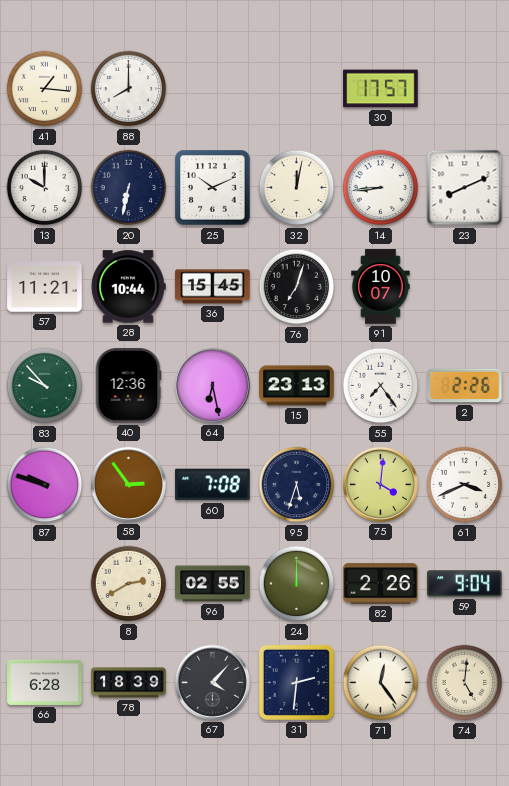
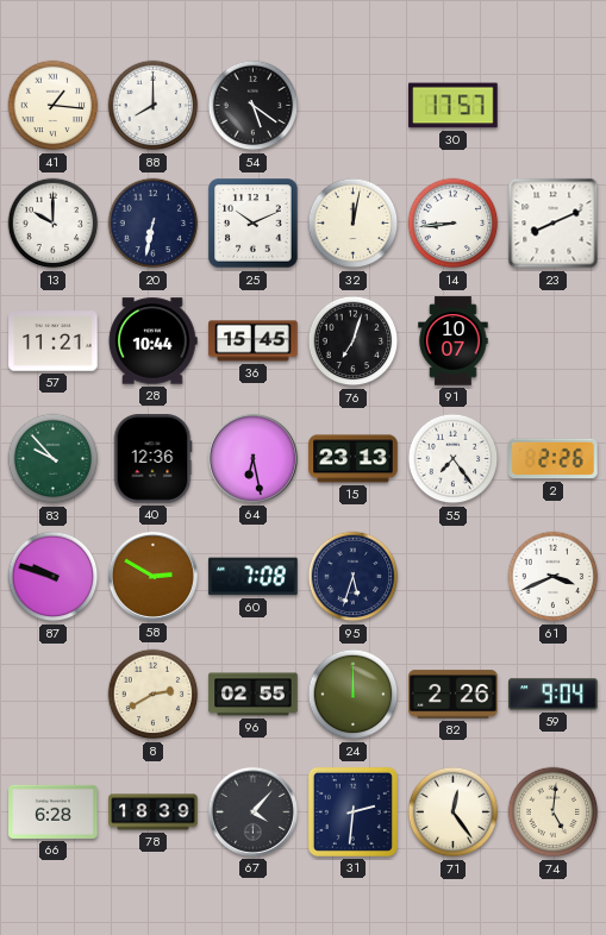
54: none -> 5:21
58: 2:54 -> 2:50
75: 4:01 -> none
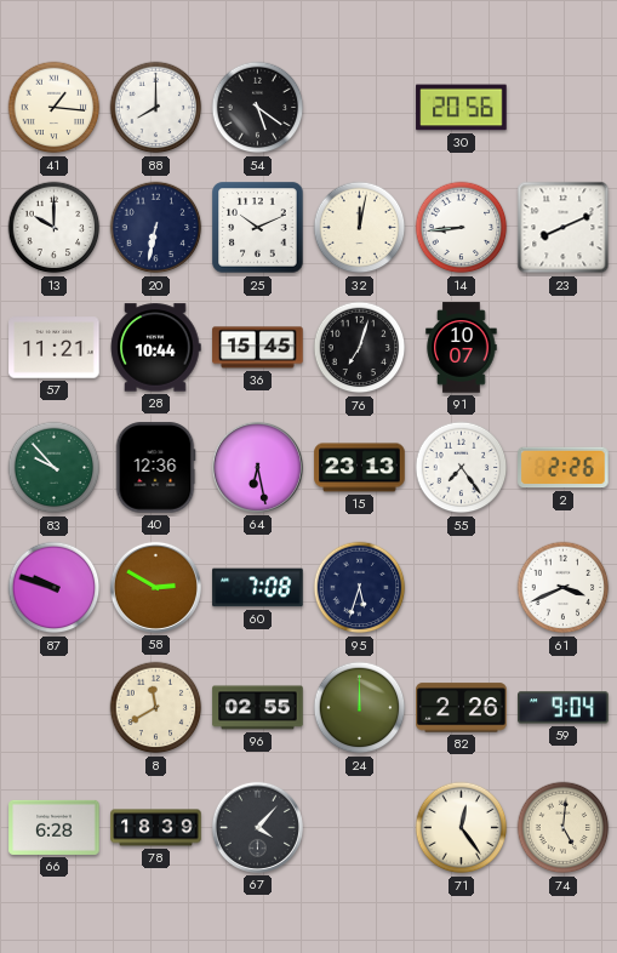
30: 17:57 -> 20:56
8: 2:40 -> 11:40
31: 2:31 -> none
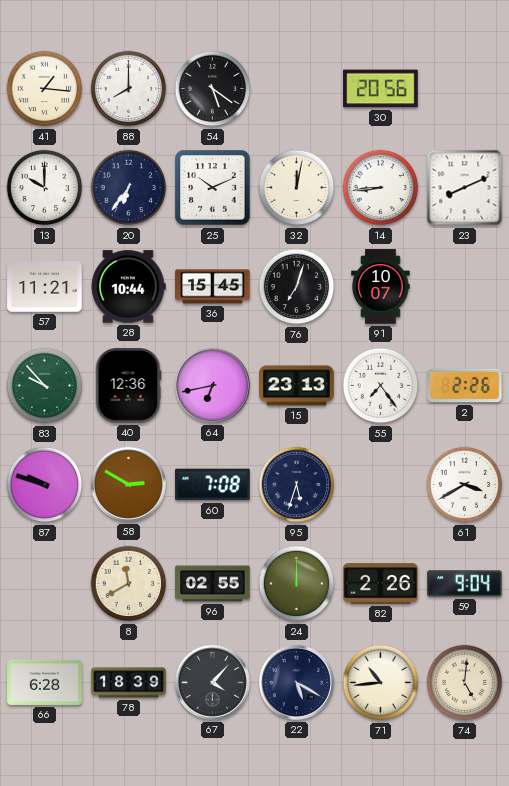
20: 6:32 -> 6:36
64: 6:28 -> 6:43
61: 3:41 -> 3:40
22: none -> 5:20
71: 12:24 -> 10:44
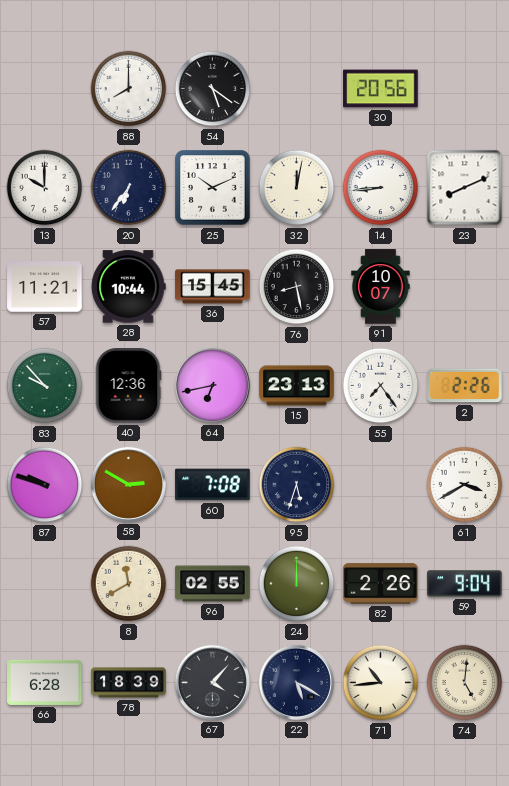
41: 1:16 -> none
76: 7:03 -> 8:28
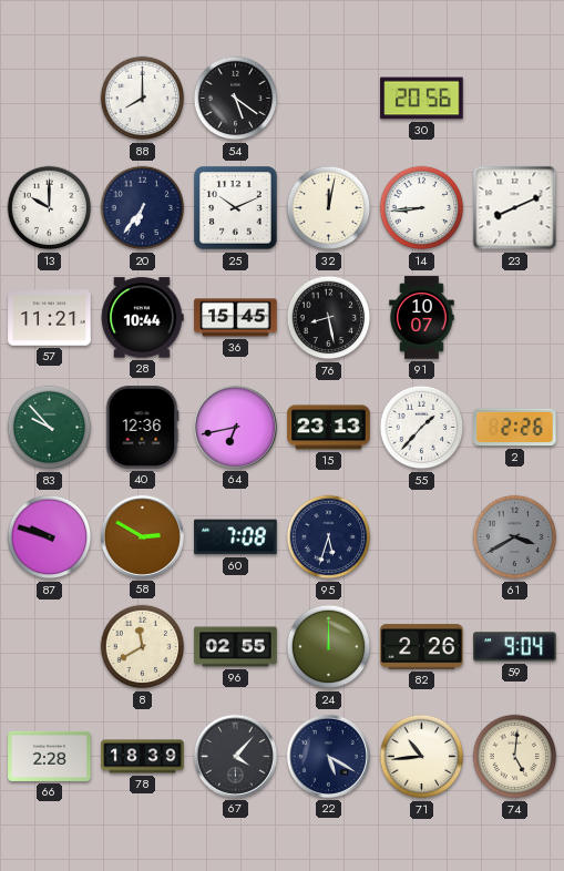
55: 7:24 -> 1:37
61 dial: white -> grey
66: 6:28 -> 2:28
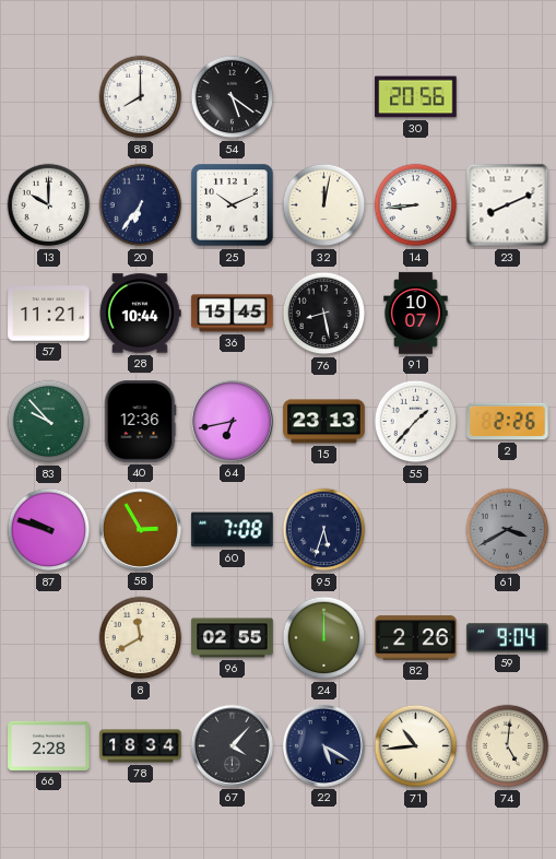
58: 2:50 -> 2:55
78: 18:39 -> 18:34
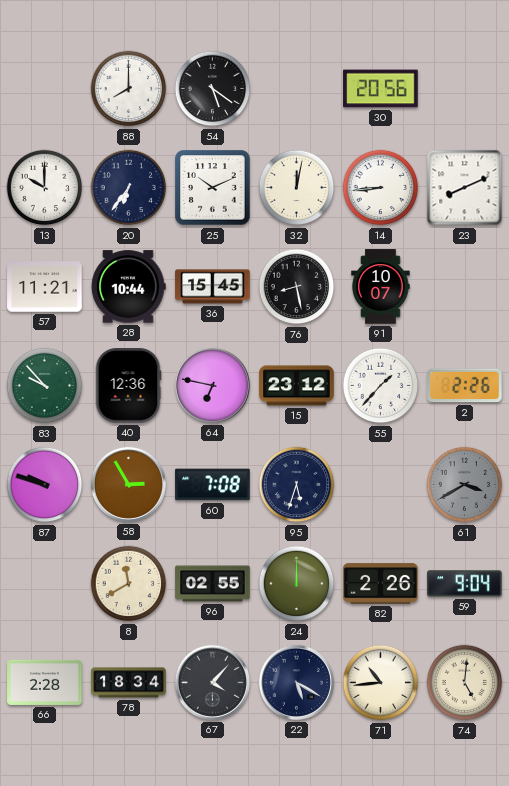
64: 6:43 -> 6:47
15: 23:13 -> 23:12
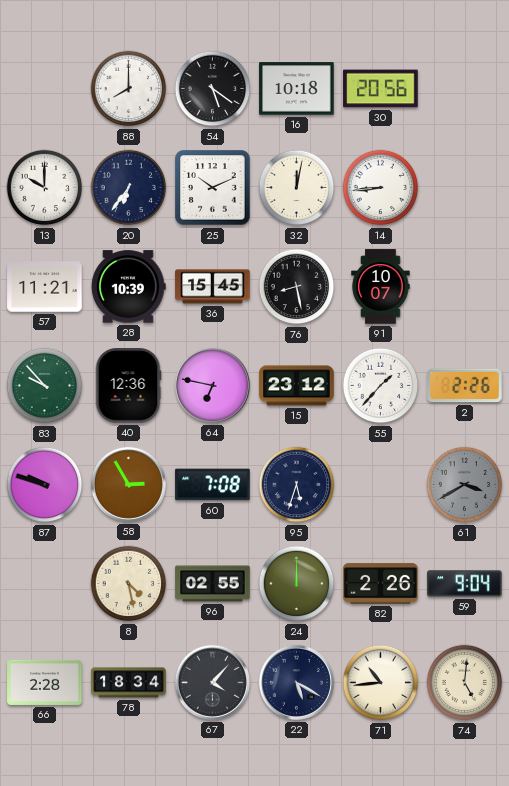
16: none -> 10:18
23: 8:11 -> none
28: 10:44 -> 10:39
8: 11:40 -> 4:28
